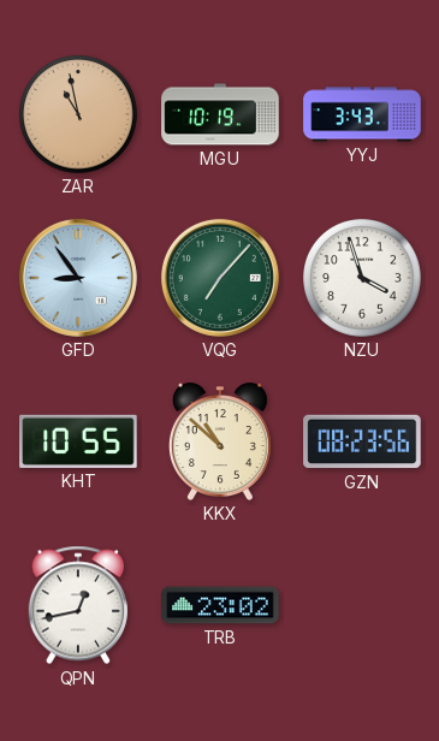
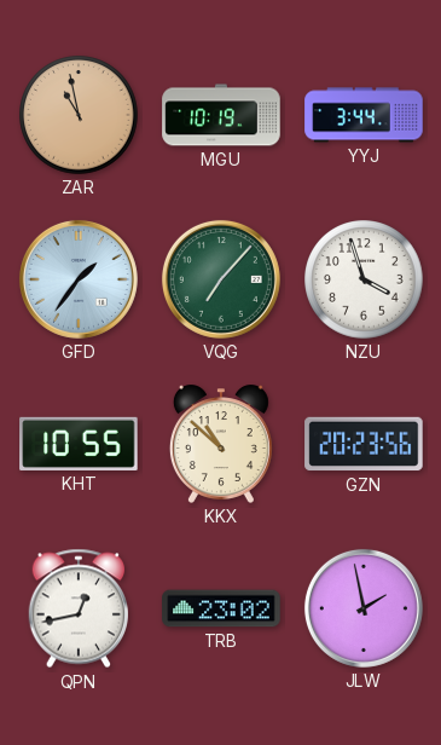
YYJ: 3:43 -> 3:44
GFD: 8:54 -> 1:36
GZN: 08:23 -> 20:23
JLW: none -> 1:58
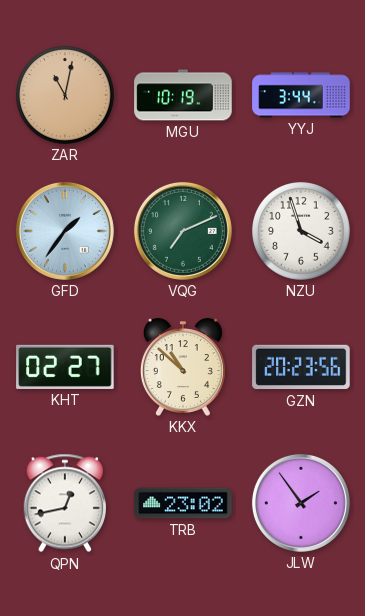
ZAR: 10:58 -> 11:02
VQG: 7:07 -> 7:11
KHT: 10:55 -> 02:27
JLW: 1:58 -> 1:54
